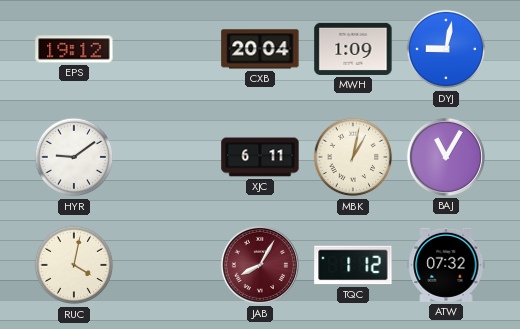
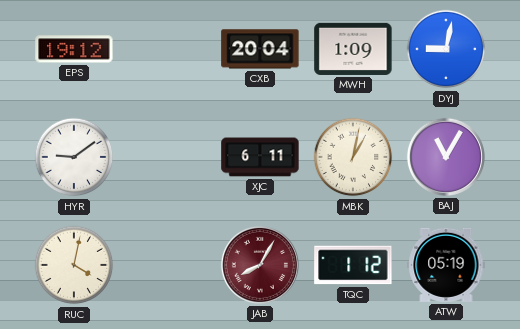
ATW: 07:32 -> 05:19
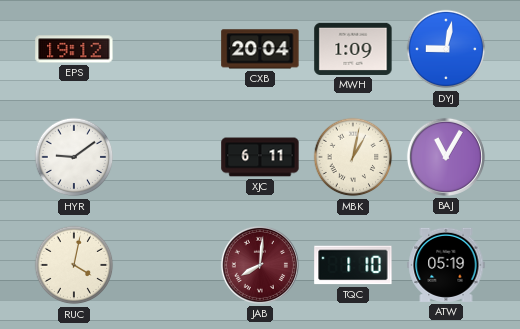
JAB: 8:05 -> 8:01
TQC: 1:12 -> 1:10
